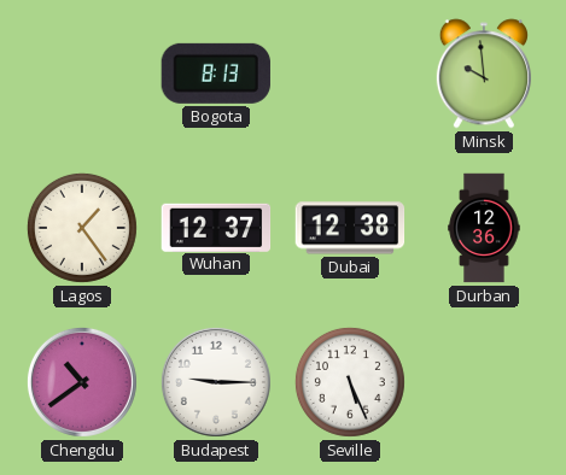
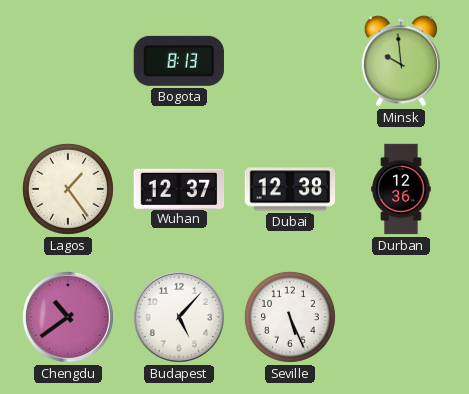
Budapest: 9:15 -> 5:07
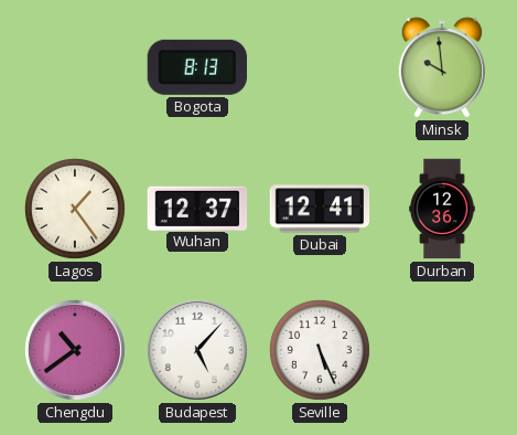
Dubai: 12:38 -> 12:41
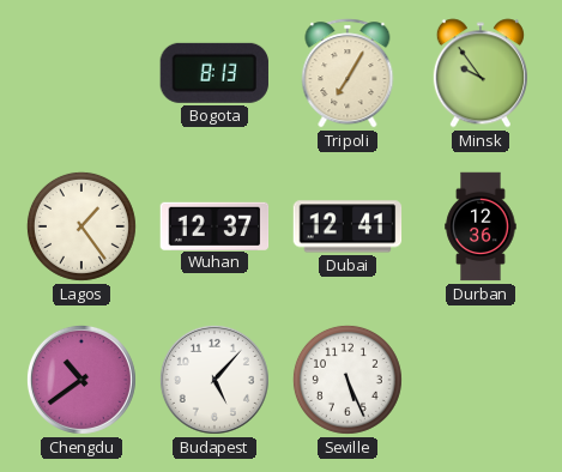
Tripoli: none -> 7:05
Minsk: 9:59 -> 9:54
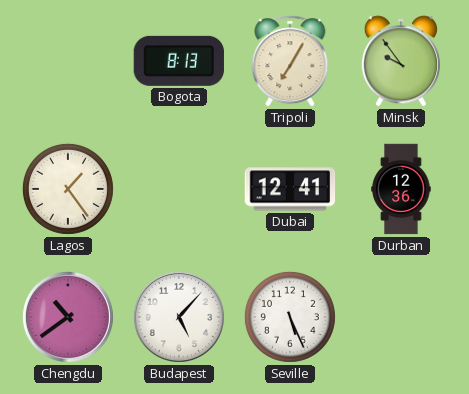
Wuhan: 12:37 -> none
